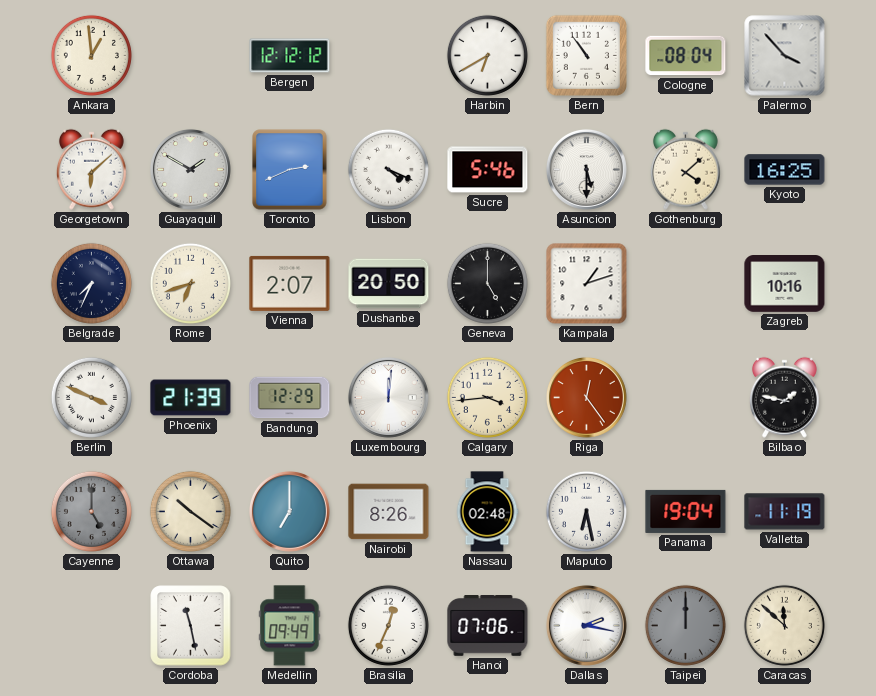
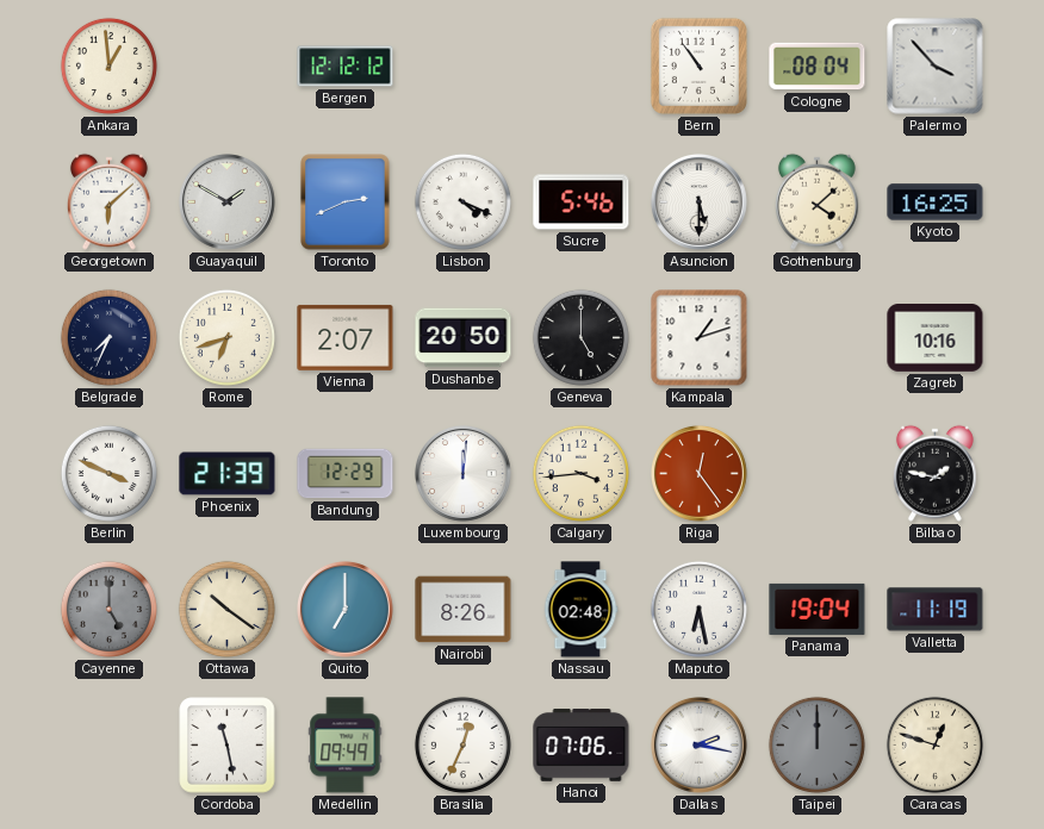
Harbin: 6:40 -> none
Caracas: 11:52 -> 12:48
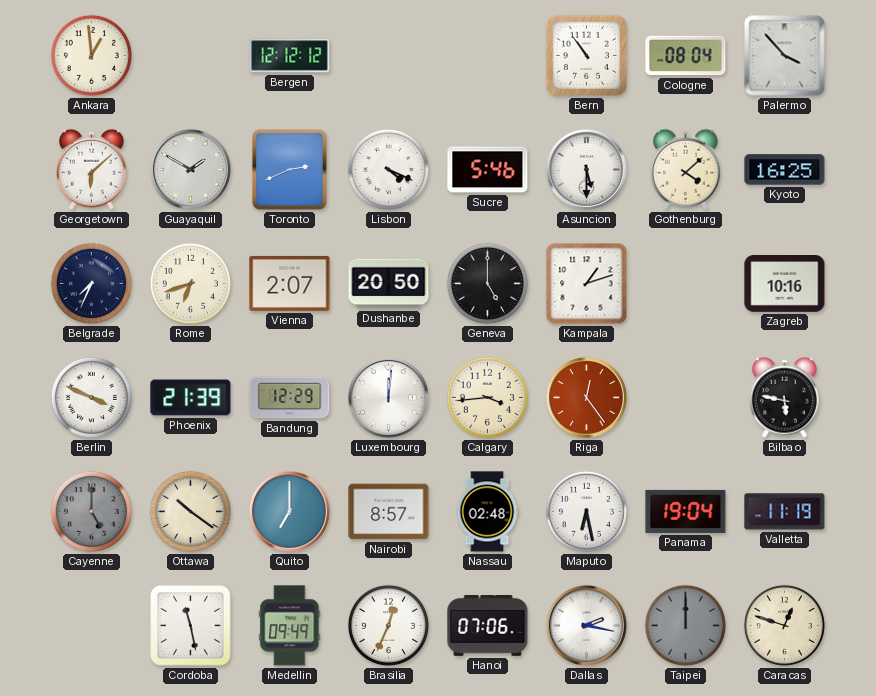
Bilbao: 1:47 -> 5:47
Nairobi: 8:26 -> 8:57
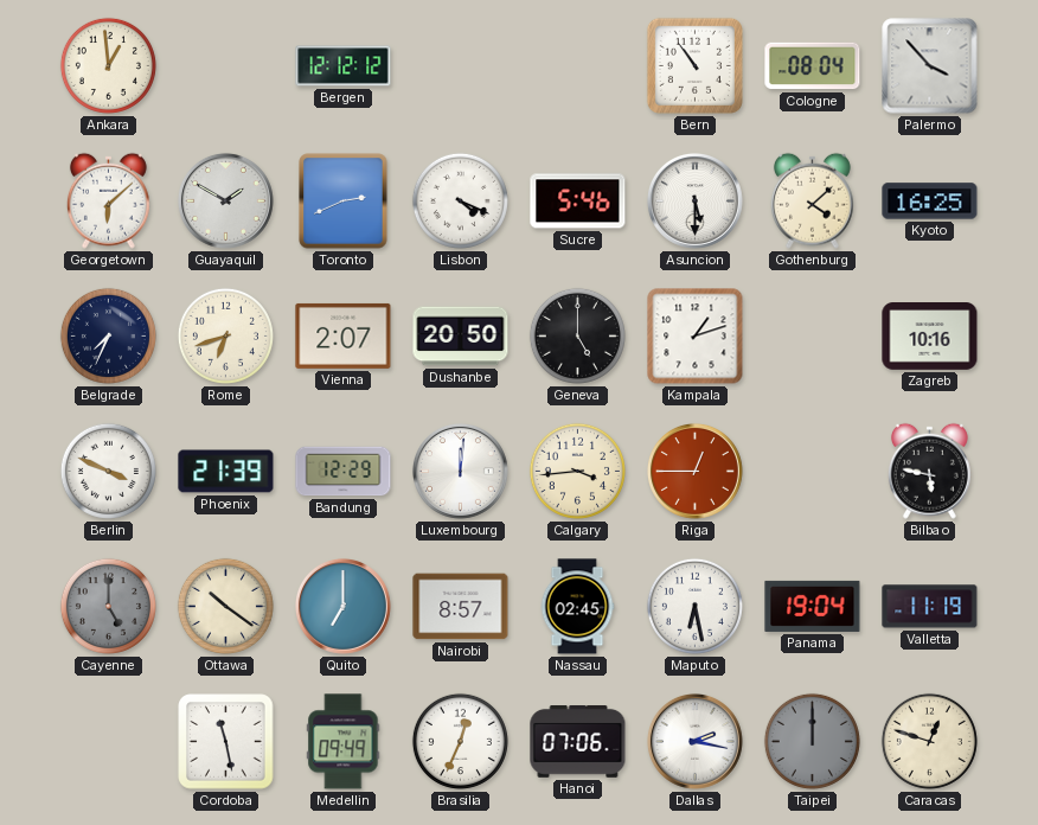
Riga: 12:24 -> 12:45
Nassau: 02:48 -> 02:45
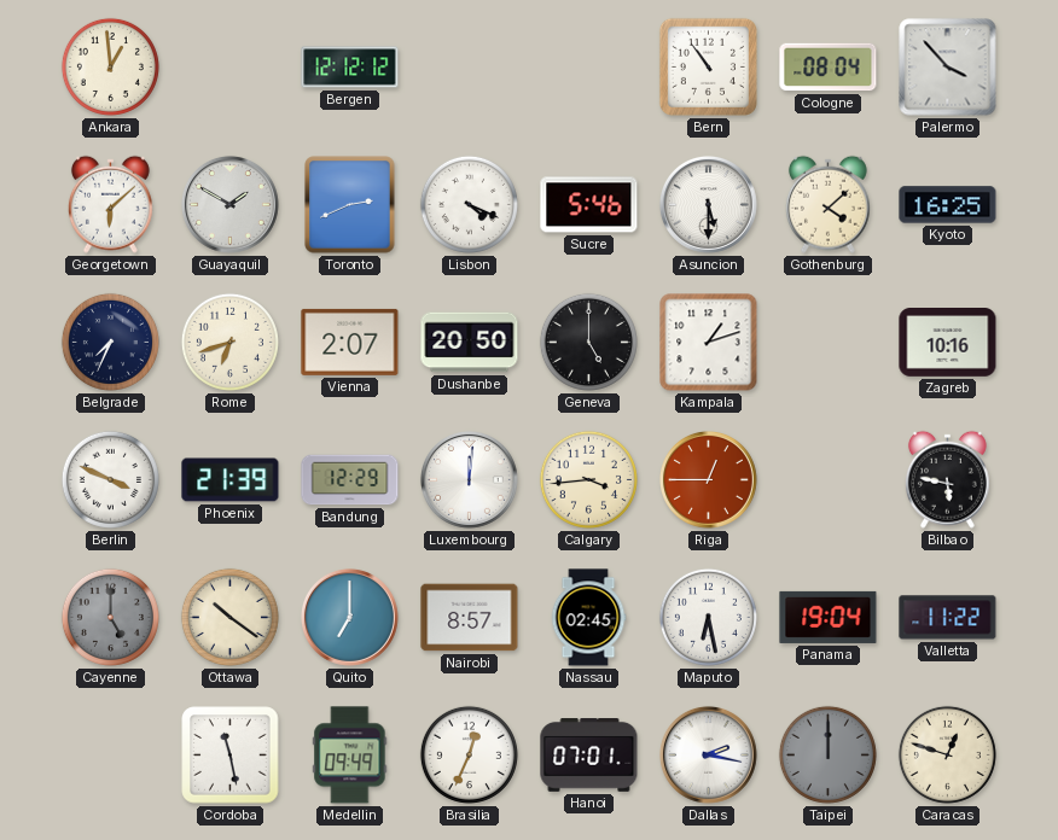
Valletta: 11:19 -> 11:22
Hanoi: 07:06 -> 07:01
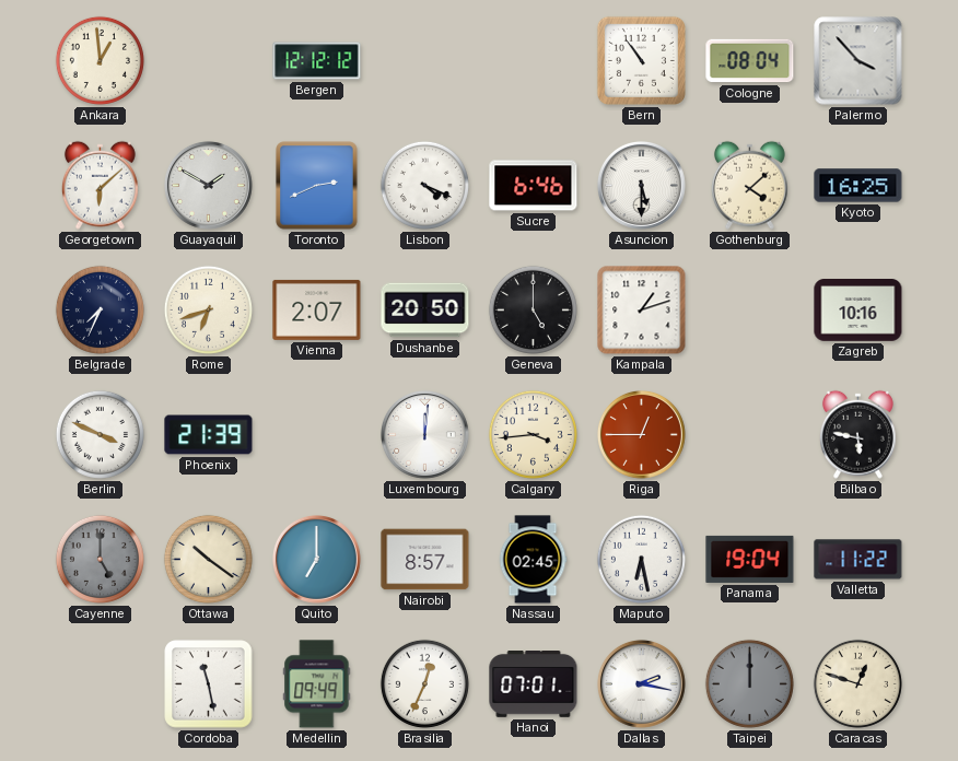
Sucre: 5:46 -> 6:46
Bandung: 12:29 -> none
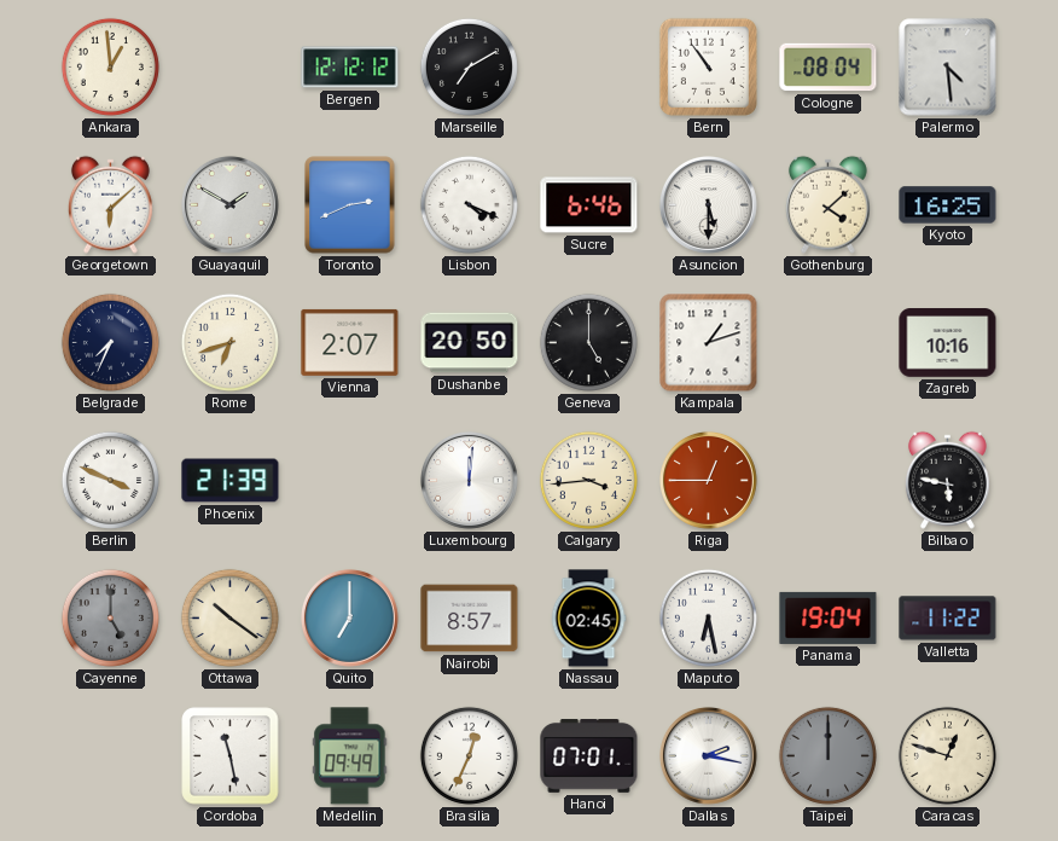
Marseille: none -> 7:10
Palermo: 3:53 -> 4:29
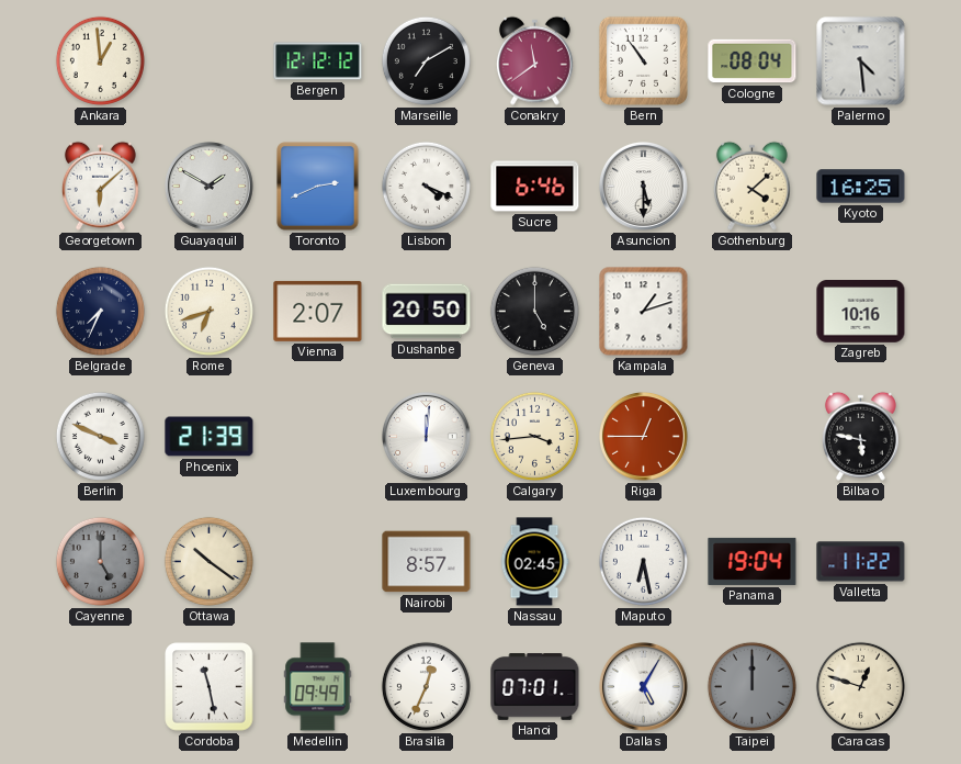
Conakry: none -> 11:39
Quito: 7:00 -> none
Dallas: 2:17 -> 5:05
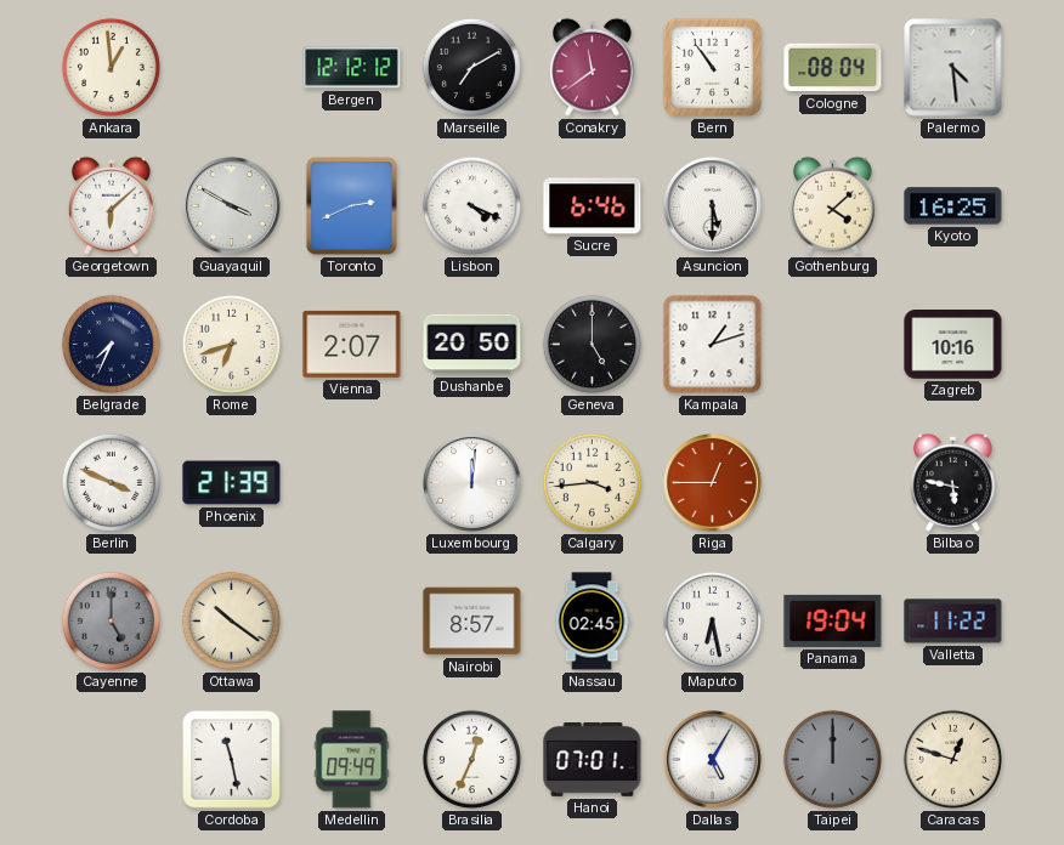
Guayaquil: 1:50 -> 3:50
